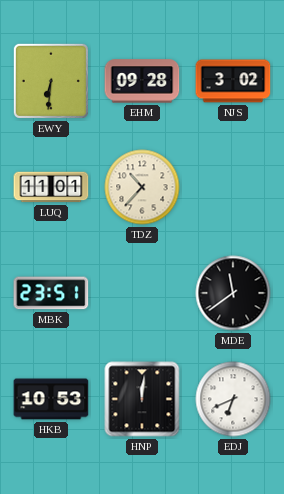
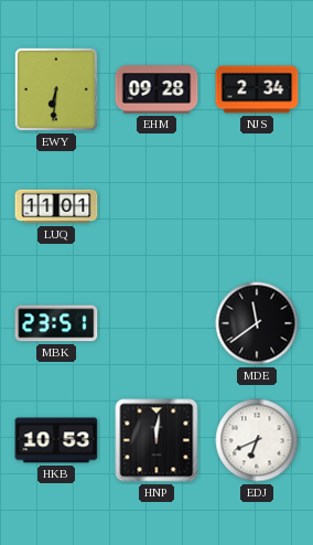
NJS: 3:02 -> 2:34
TDZ: 10:37 -> none
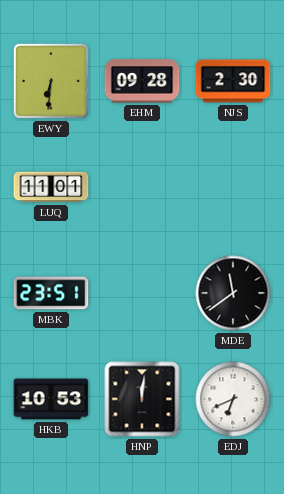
NJS: 2:34 -> 2:30
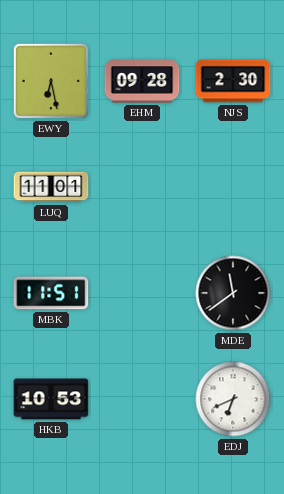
EWY: 6:31 -> 6:28
MBK: 23:51 -> 11:51
HNP: 12:01 -> none
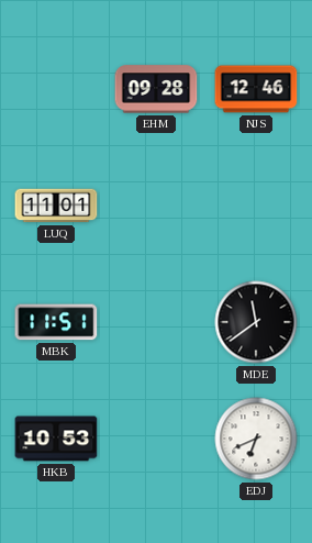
EWY: 6:28 -> none
NJS: 2:30 -> 12:46
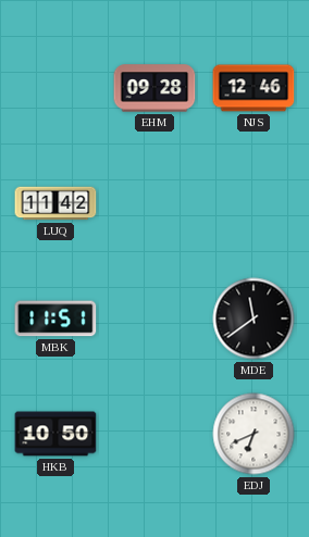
LUQ: 11:01 -> 11:42
HKB: 10:53 -> 10:50
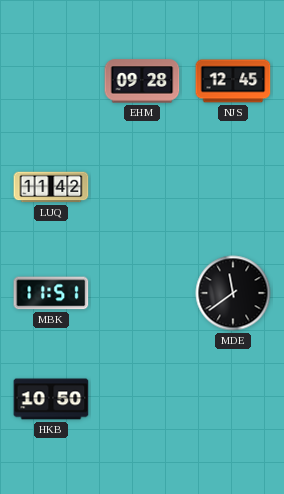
NJS: 12:46 -> 12:45
EDJ: 6:41 -> none
